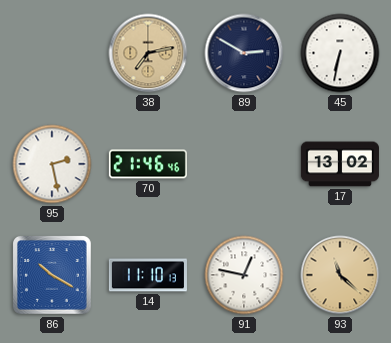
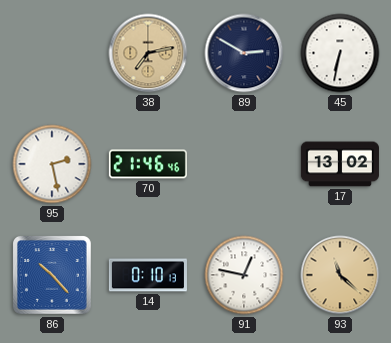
86: 10:20 -> 10:23
14: 11:10 -> 0:10
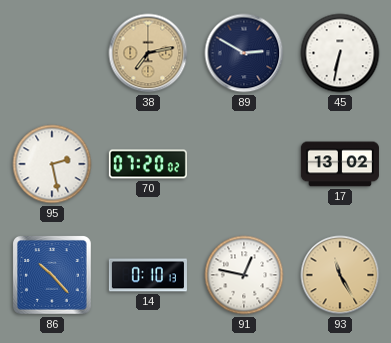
70: 21:46 -> 07:20
93: 11:22 -> 11:25
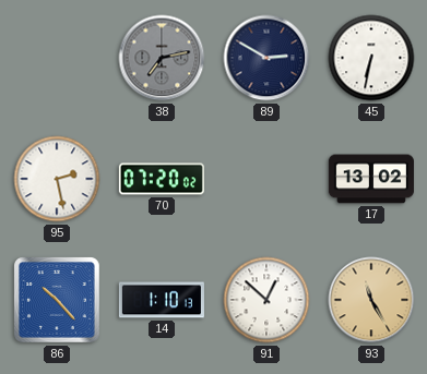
38 dial: champagne -> grey
14: 0:10 -> 1:10
91: 12:47 -> 12:52
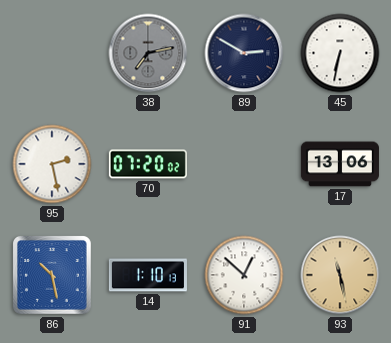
17: 13:02 -> 13:06
86: 10:23 -> 10:28
93: 11:25 -> 11:28
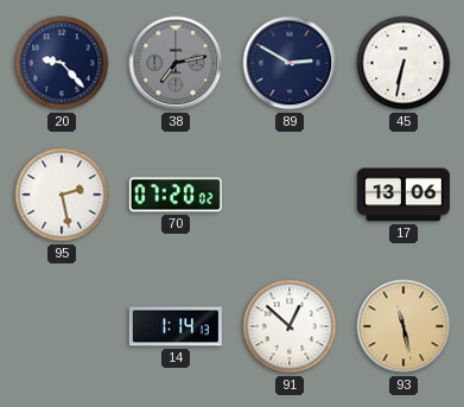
20: none -> 9:23
86: 10:28 -> none
14: 1:10 -> 1:14
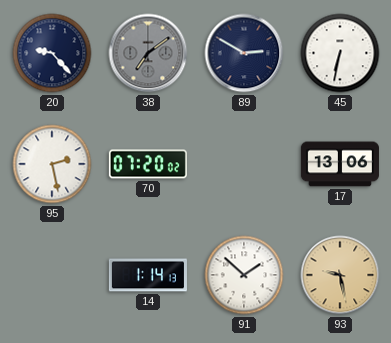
38: 7:13 -> 7:09
91: 12:52 -> 1:52
93: 11:28 -> 9:28
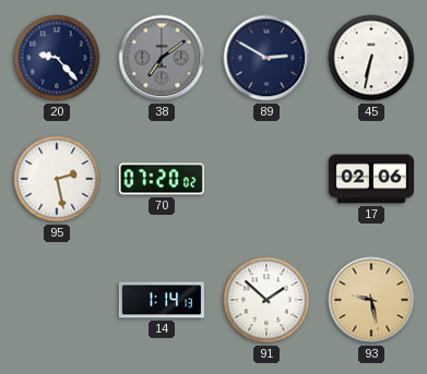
17: 13:06 -> 02:06
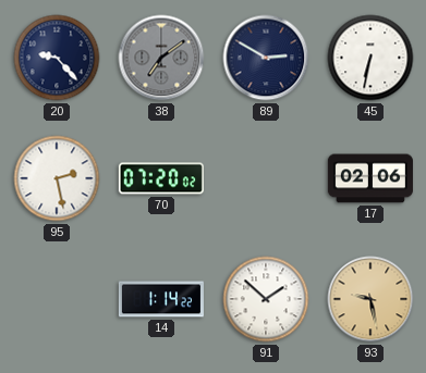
14: 1:14:13 -> 1:14:22
